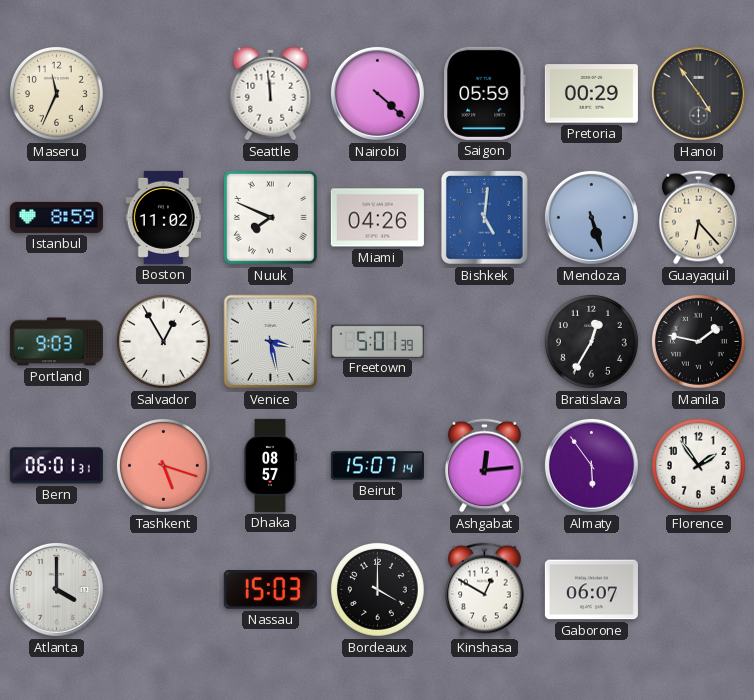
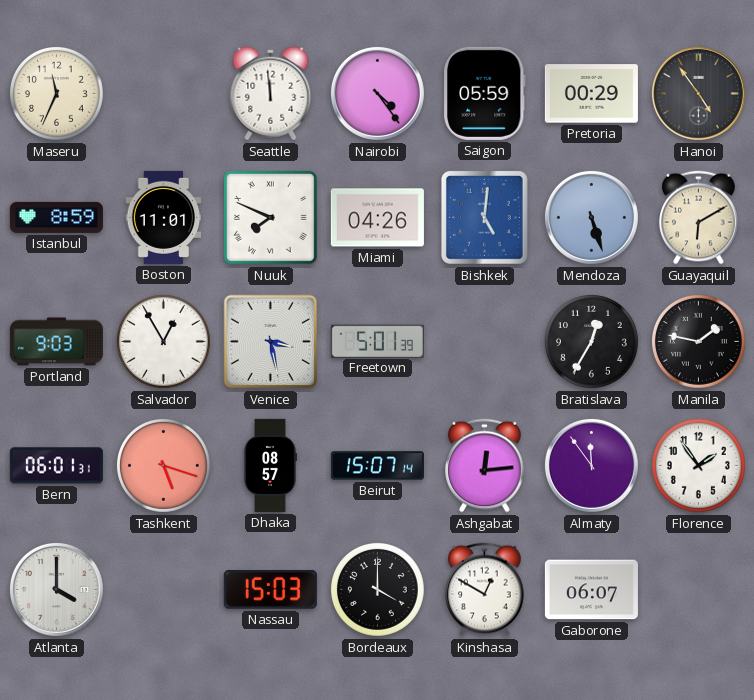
Nairobi: 4:22 -> 4:24
Boston: 11:02 -> 11:01
Guayaquil: 6:23 -> 6:10
Almaty: 5:54 -> 11:54
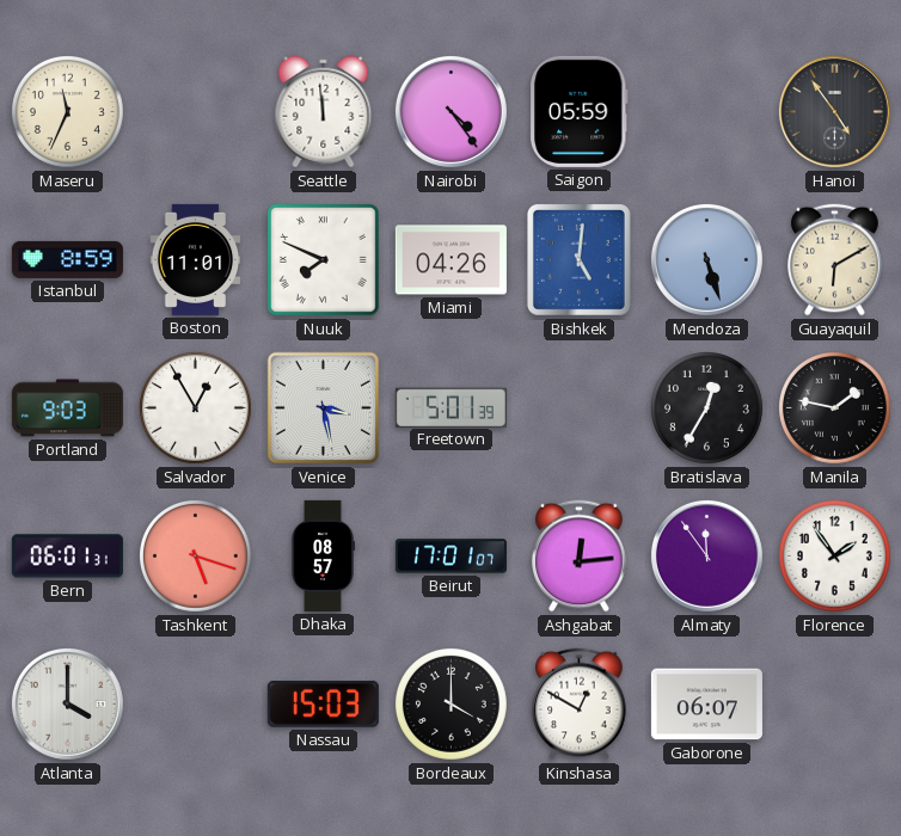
Pretoria: 00:29 -> none
Beirut: 15:07 -> 17:01
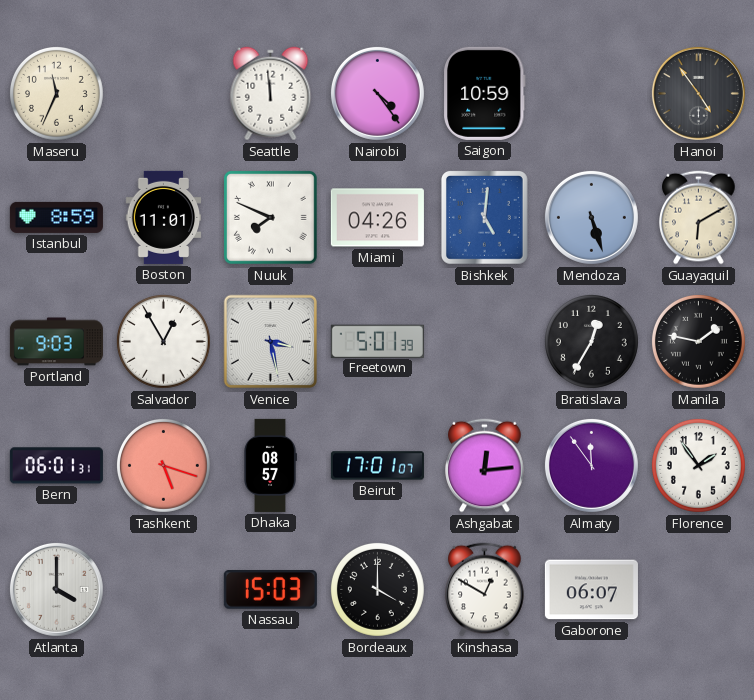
Saigon: 05:59 -> 10:59
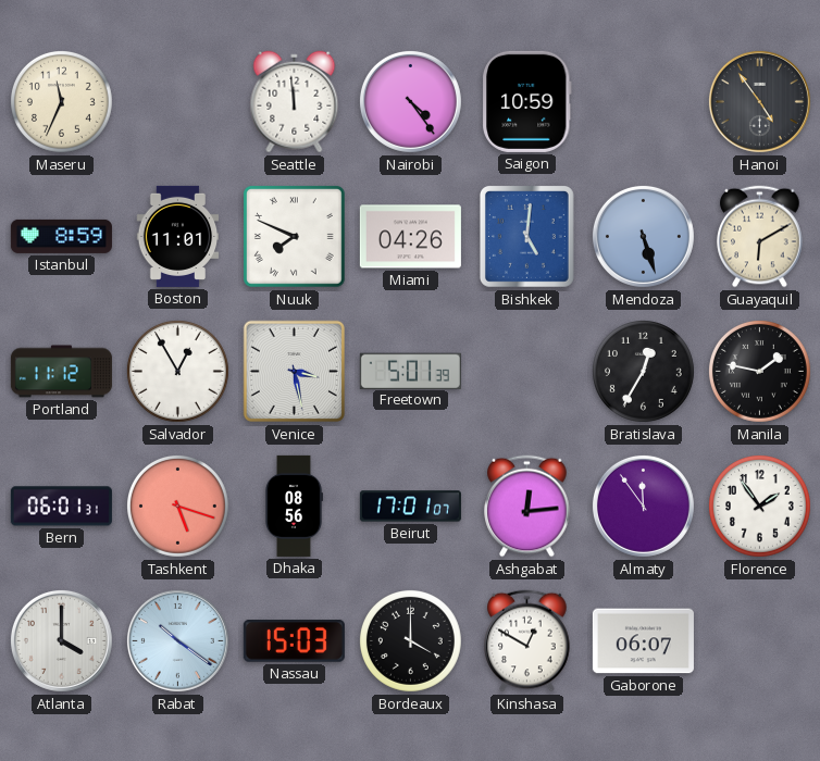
Portland: 9:03 -> 11:12
Dhaka: 08:57 -> 08:56
Rabat: none -> 10:21
